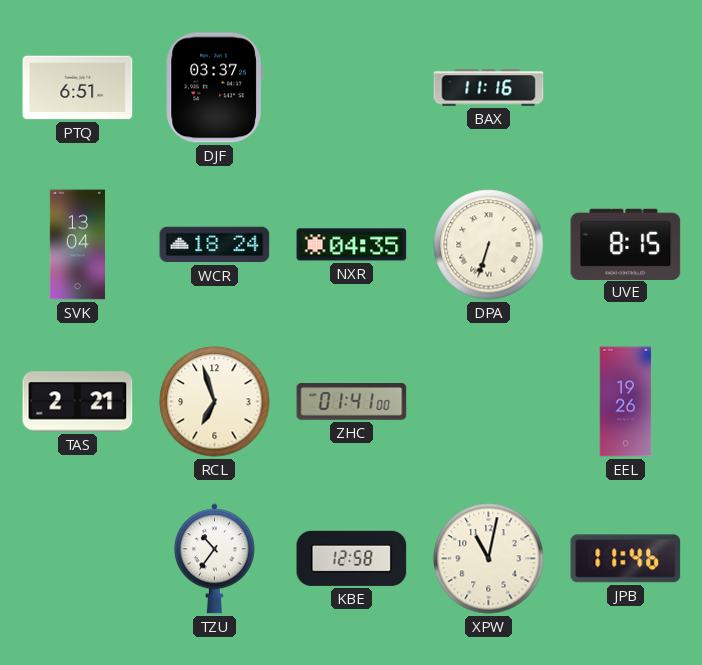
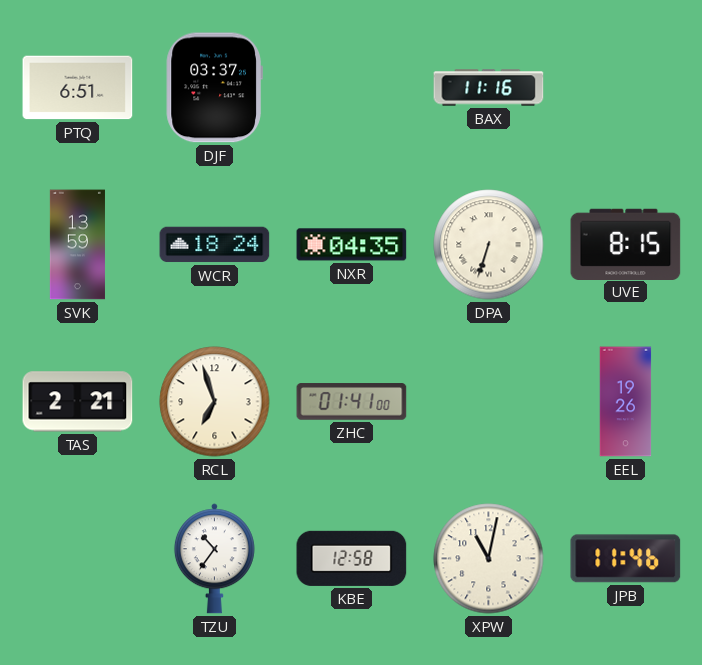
SVK: 13:04 -> 13:59
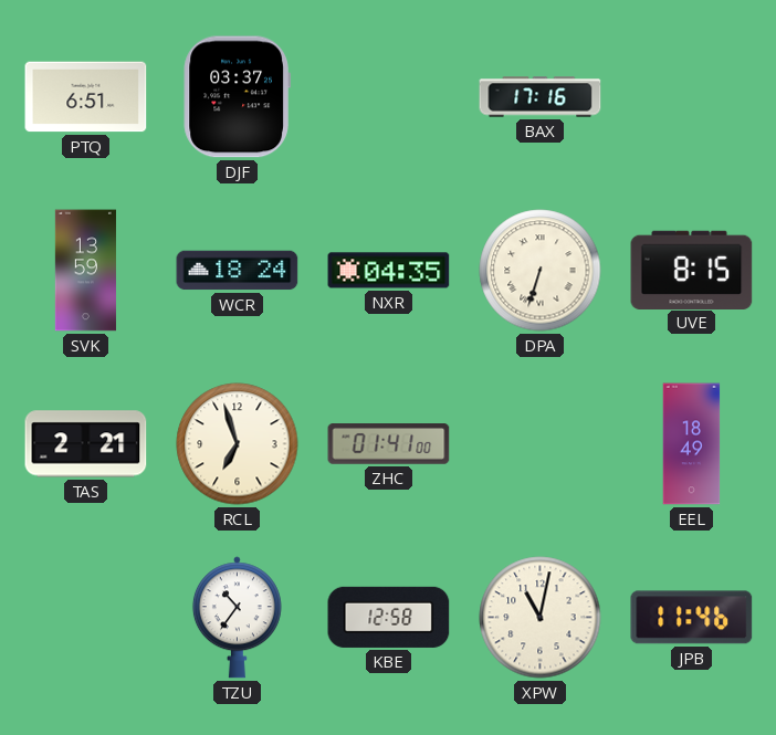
BAX: 11:16 -> 17:16
EEL: 19:26 -> 18:49
